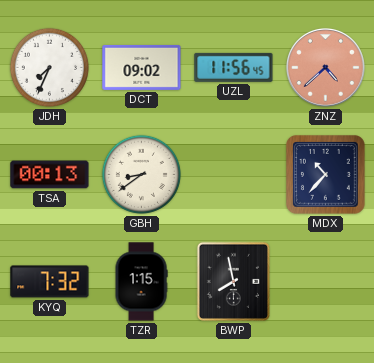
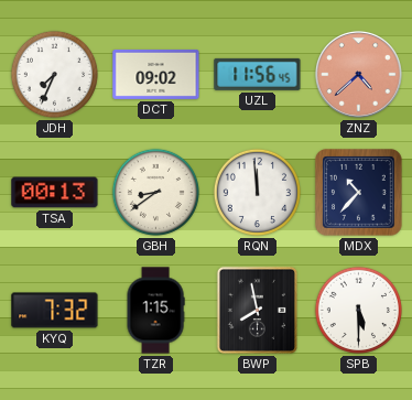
RQN: none -> 11:59
SPB: none -> 5:30
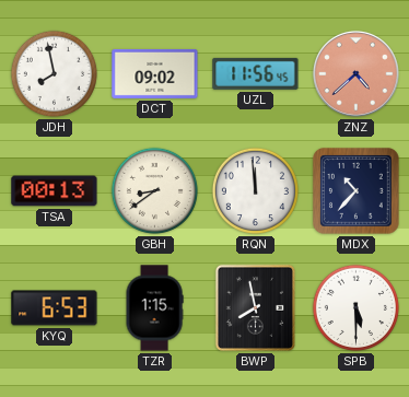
JDH: 7:34 -> 7:58
KYQ: 7:32 -> 6:53
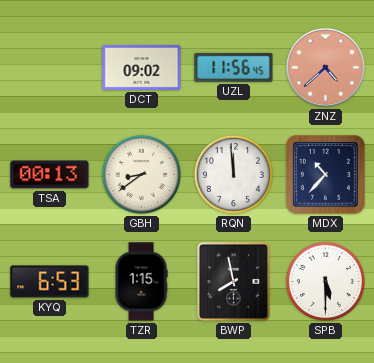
JDH: 7:58 -> none
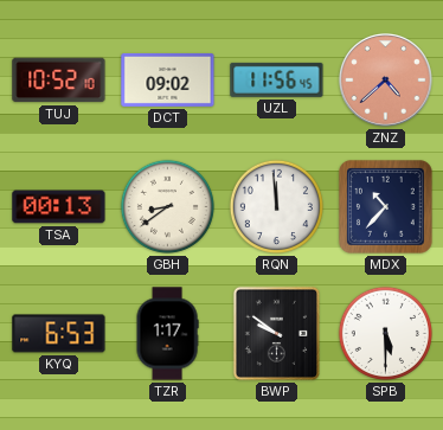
TUJ: none -> 10:52
TZR: 1:15 -> 1:17
BWP: 7:58 -> 9:51
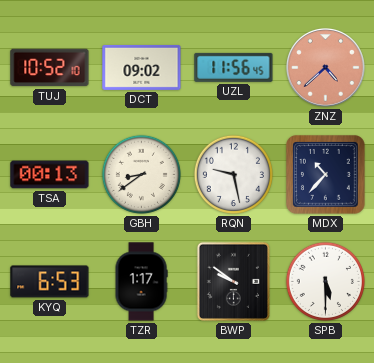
RQN: 11:59 -> 9:28
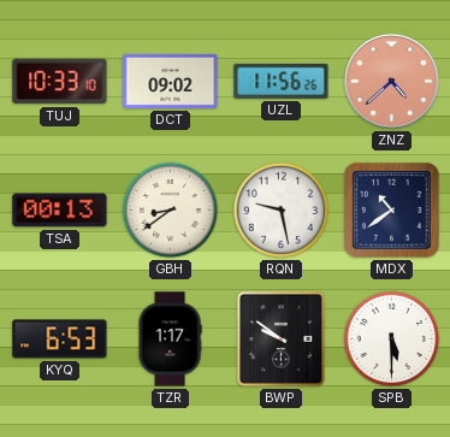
TUJ: 10:52 -> 10:33
UZL: 11:56:45 -> 11:56:26
MDX: 10:37 -> 10:39
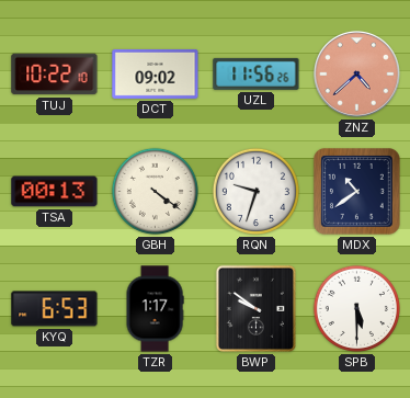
TUJ: 10:33 -> 10:22
GBH: 8:39 -> 4:21
RQN: 9:28 -> 9:33
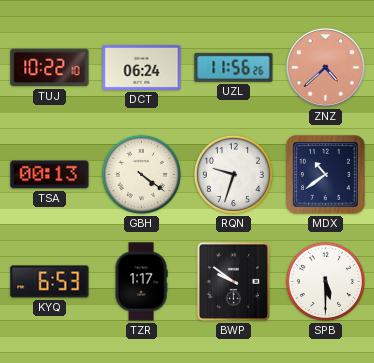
DCT: 09:02 -> 06:24
